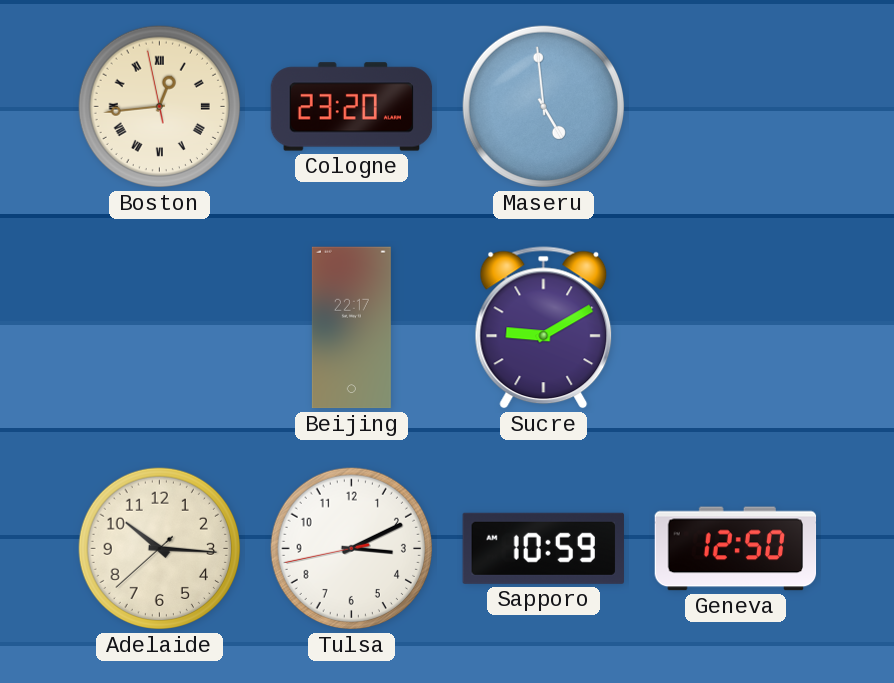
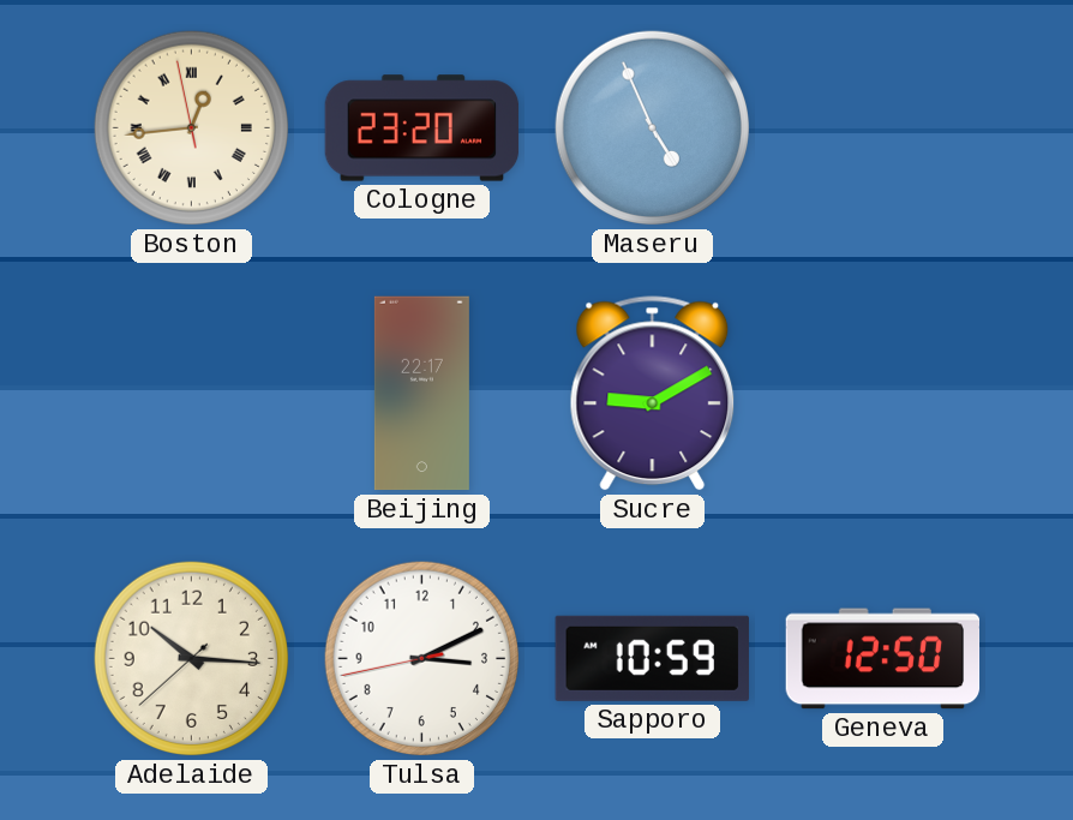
Maseru: 4:59 -> 4:56
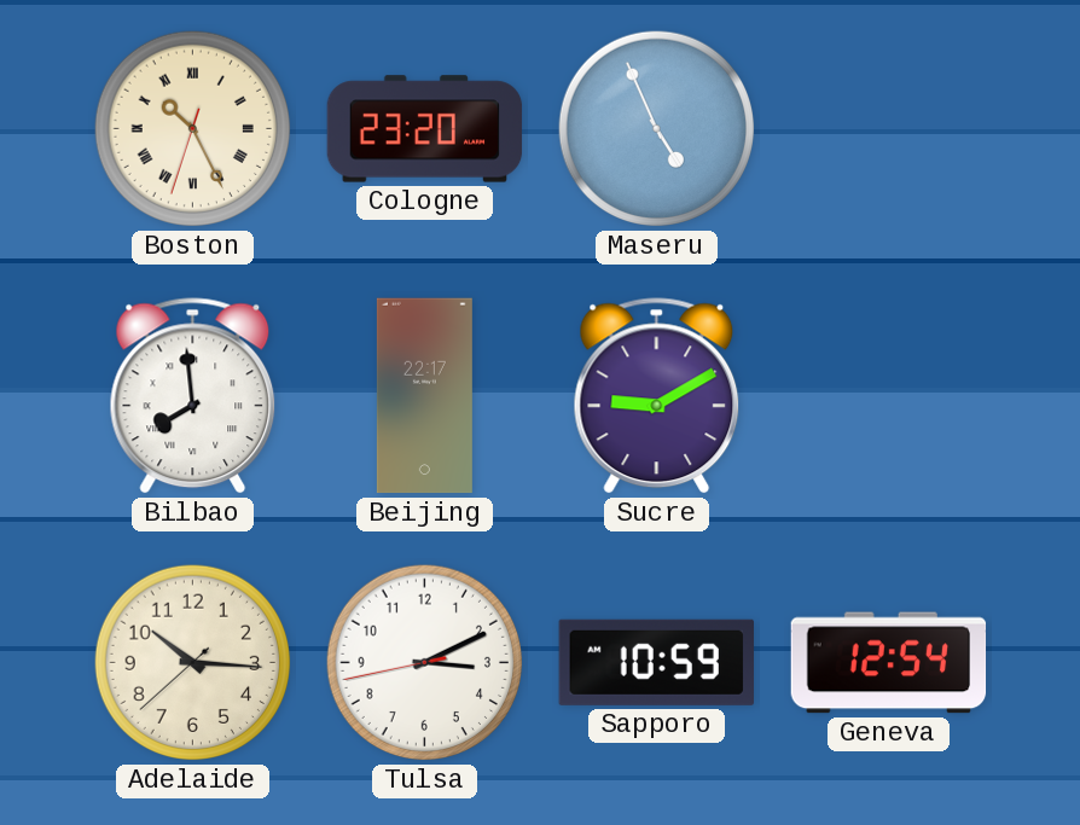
Boston: 12:43 -> 10:25
Bilbao: none -> 7:59
Geneva: 12:50 -> 12:54
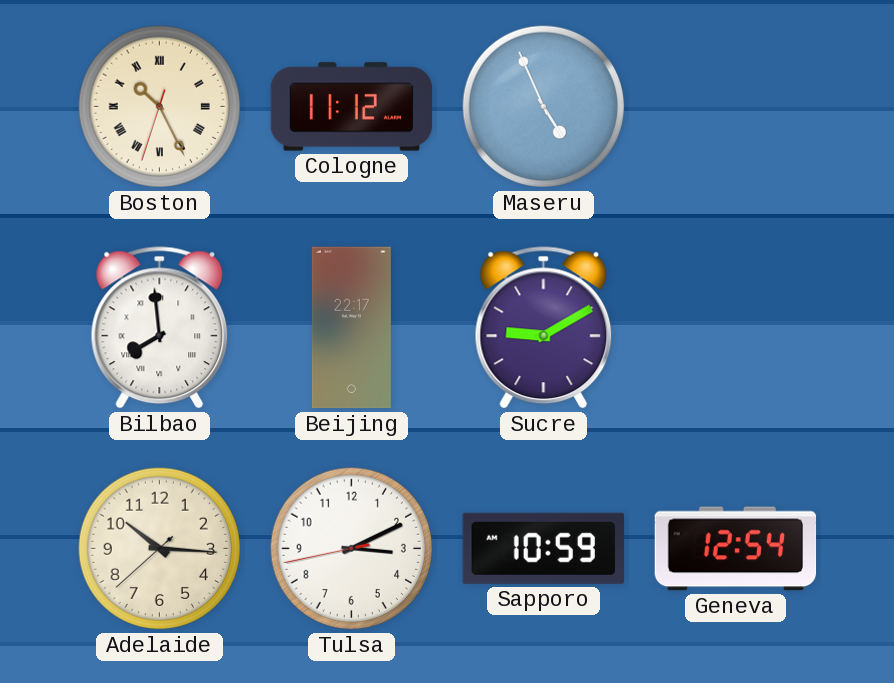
Cologne: 23:20 -> 11:12
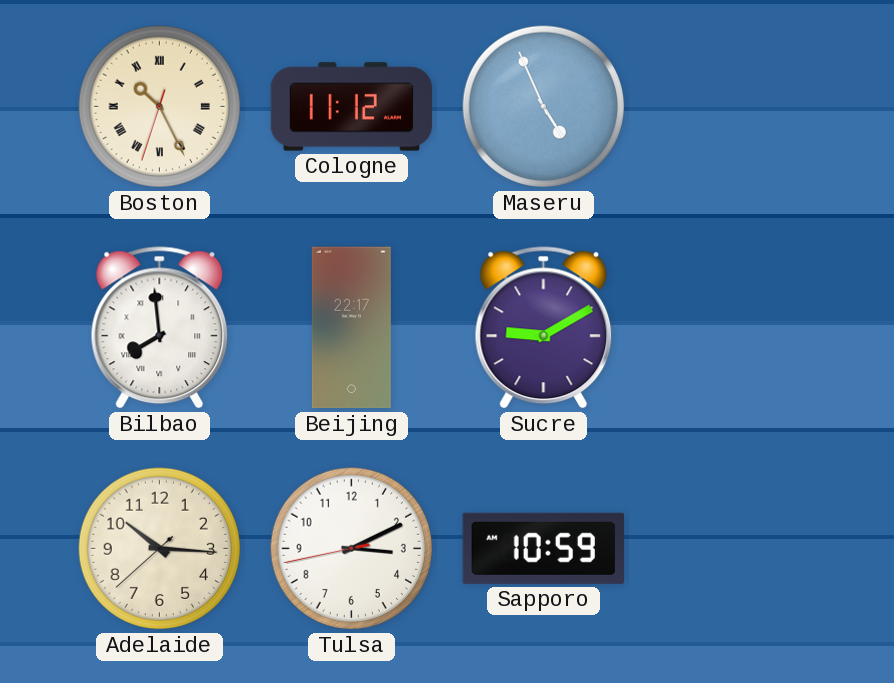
Geneva: 12:54 -> none
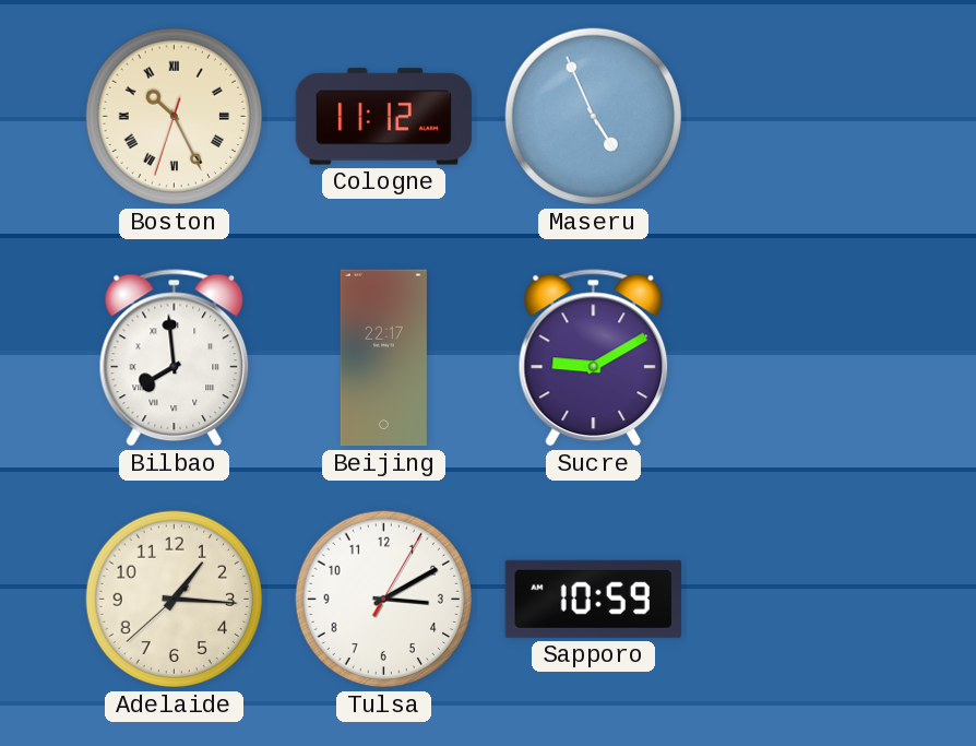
Adelaide: 10:15 -> 1:15
Tulsa: 3:10:43 -> 3:10:05
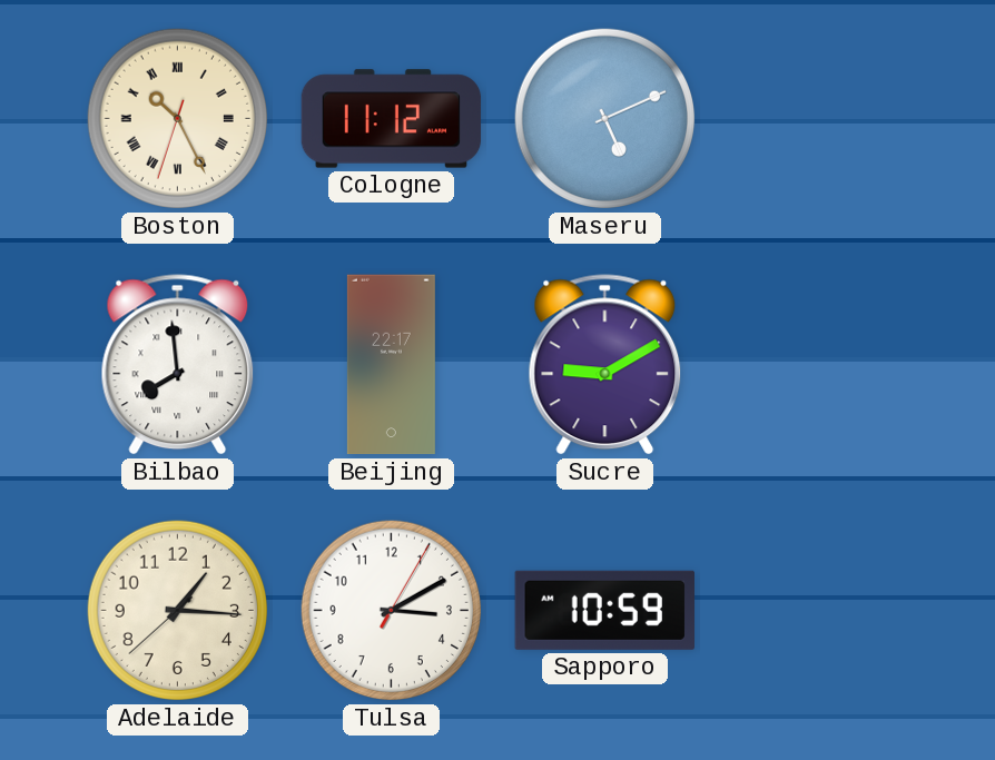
Maseru: 4:56 -> 5:11
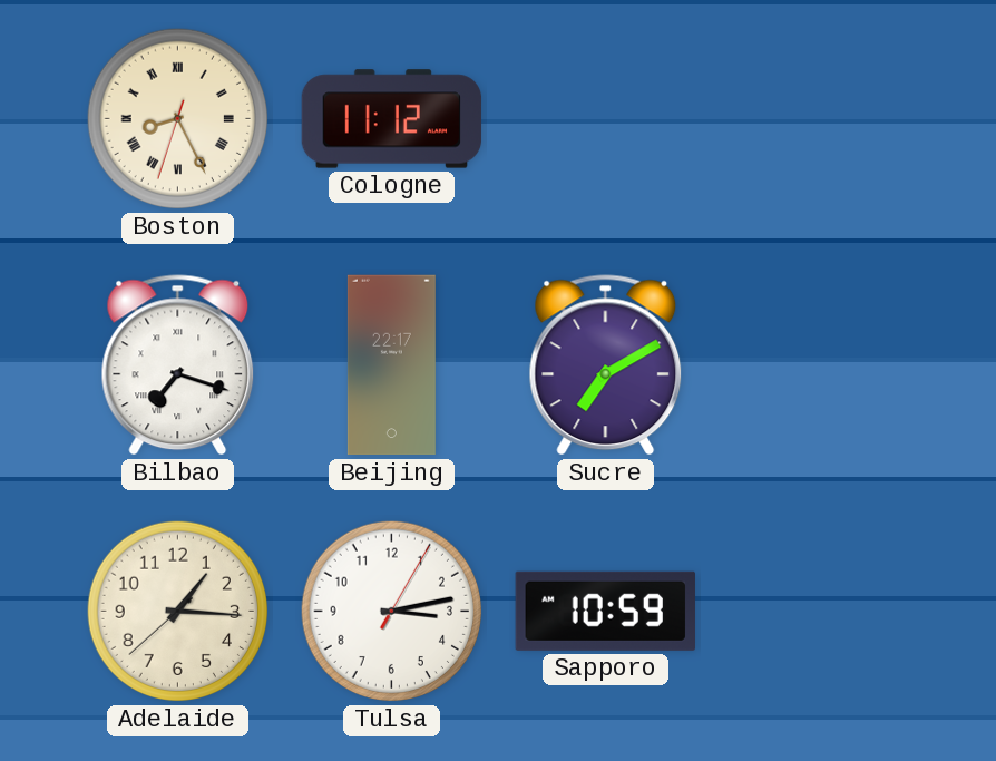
Boston: 10:25 -> 8:25
Maseru: 5:11 -> none
Bilbao: 7:59 -> 7:18
Sucre: 9:10 -> 7:10
Tulsa: 3:10 -> 3:13
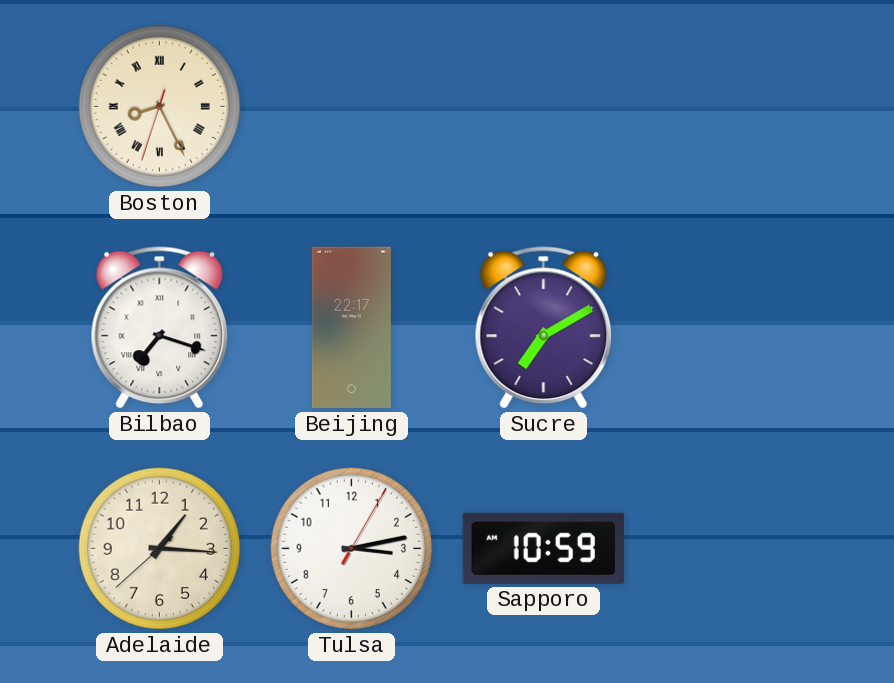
Cologne: 11:12 -> none
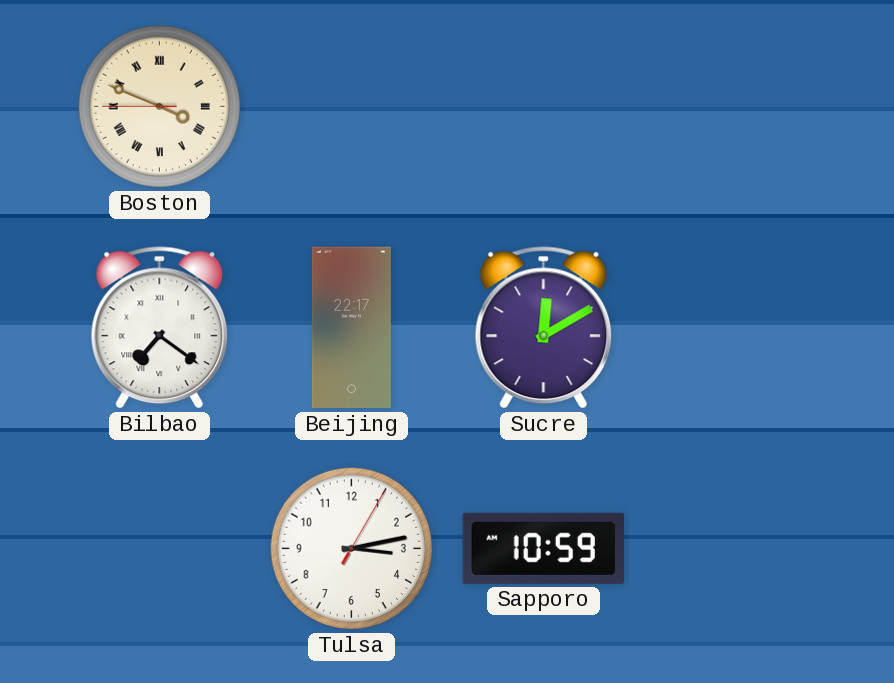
Boston: 8:25 -> 3:48
Bilbao: 7:18 -> 7:21
Sucre: 7:10 -> 12:10
Adelaide: 1:15 -> none
